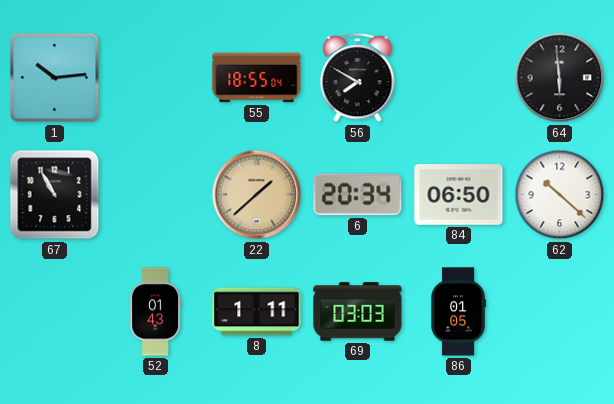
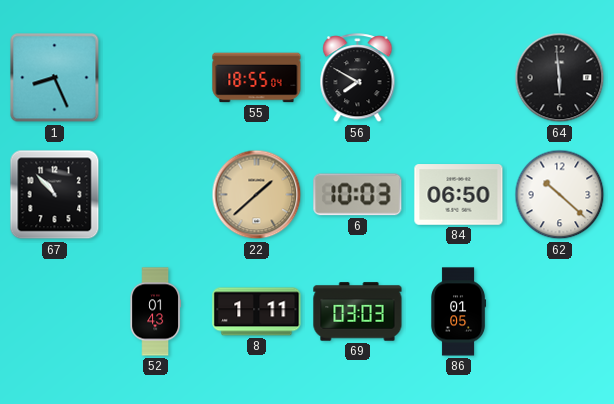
1: 10:14 -> 8:26
67: 10:55 -> 10:53
6: 20:34 -> 10:03
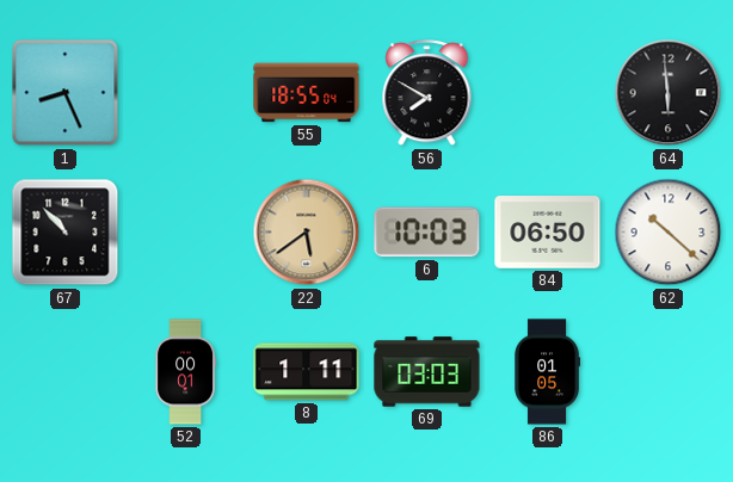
22: 1:38 -> 5:39
52: 01:43 -> 00:01
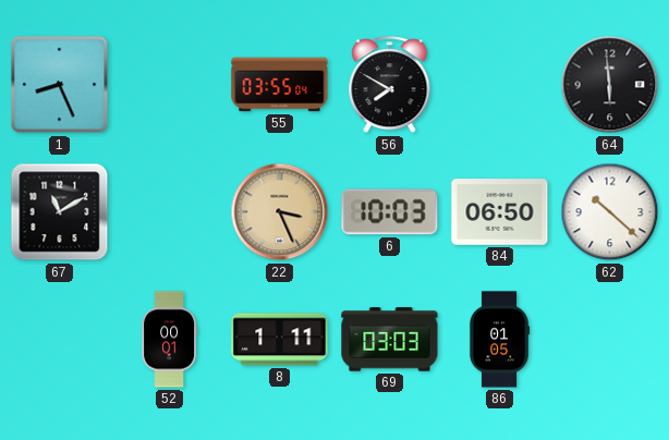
55: 18:55 -> 03:55
67: 10:53 -> 11:10
22: 5:39 -> 3:26
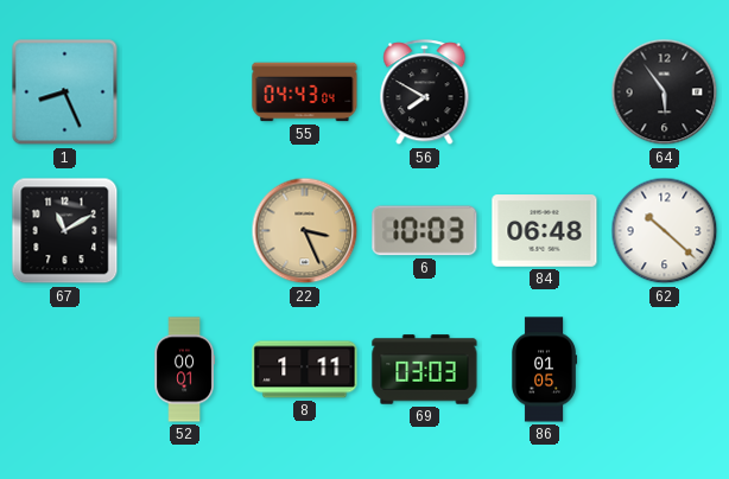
55: 03:55 -> 04:43
64: 5:59 -> 5:54
84: 06:50 -> 06:48
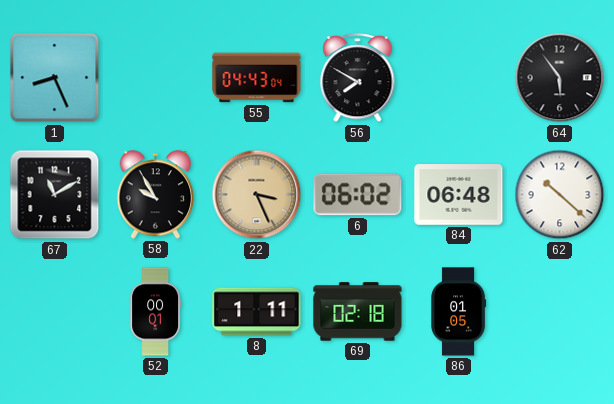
58: none -> 9:55
6: 10:03 -> 06:02
69: 03:03 -> 02:18
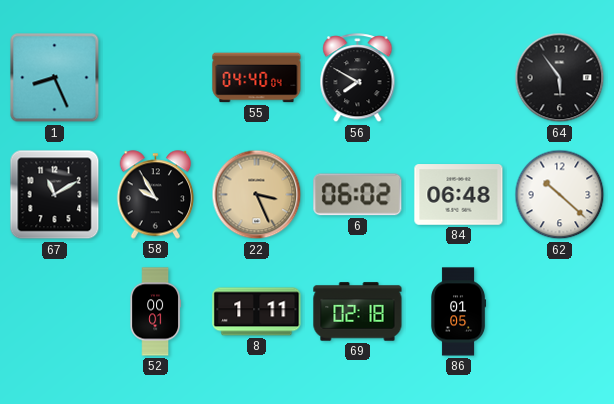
55: 04:43 -> 04:40
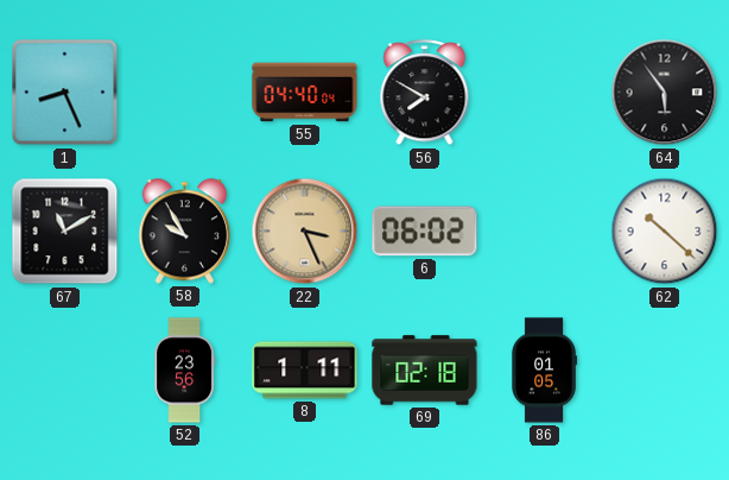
84: 06:48 -> none
52: 00:01 -> 23:56
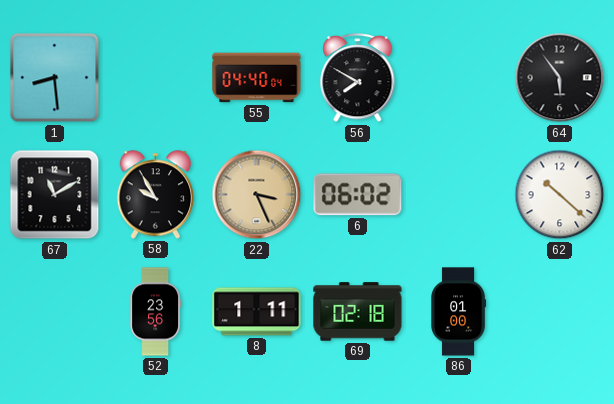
1: 8:26 -> 8:29
86: 01:05 -> 01:00
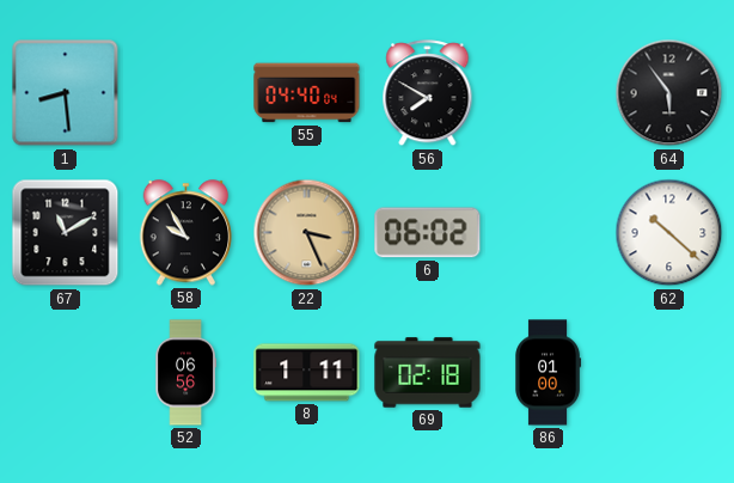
52: 23:56 -> 06:56
